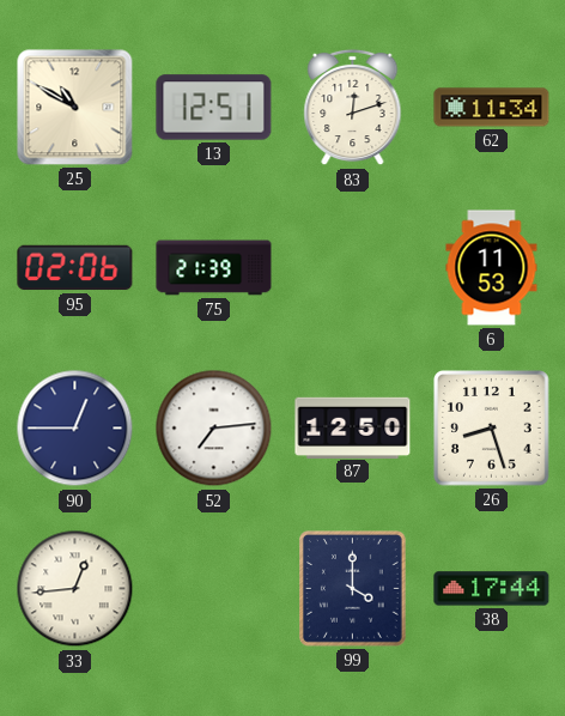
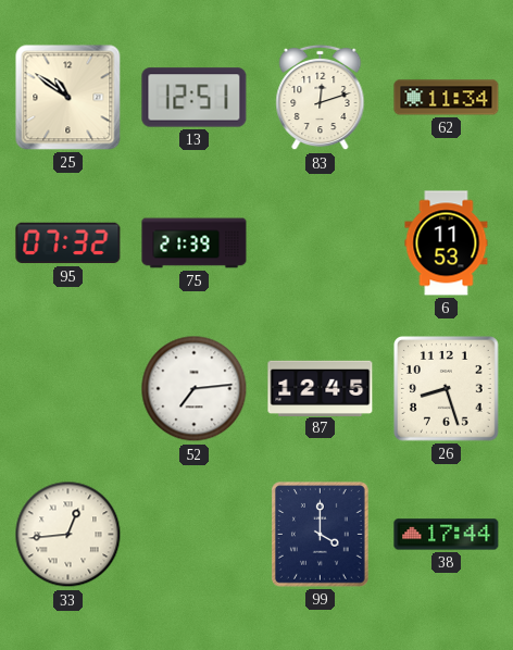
25: 10:50 -> 10:51
95: 02:06 -> 07:32
90: 12:45 -> none
87: 12:50 -> 12:45
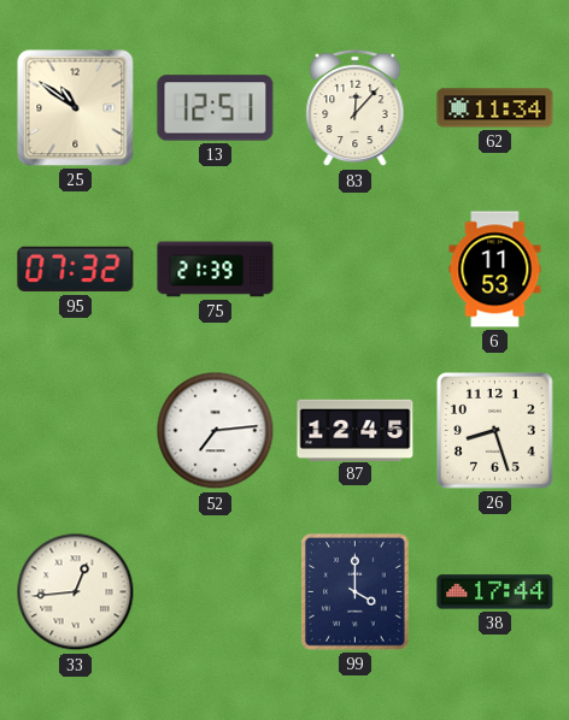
83: 12:12 -> 12:07
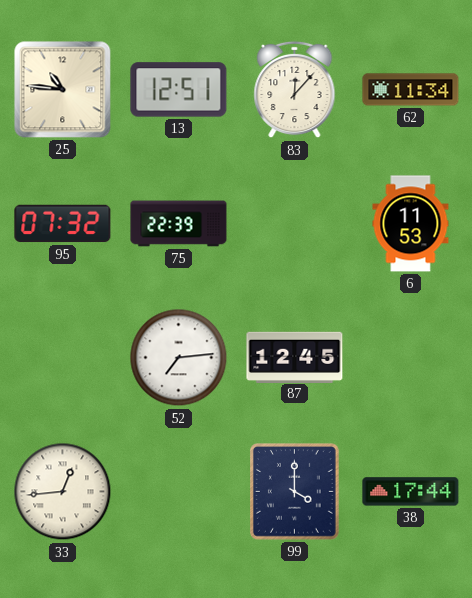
25: 10:51 -> 10:46
75: 21:39 -> 22:39
26: 8:27 -> none
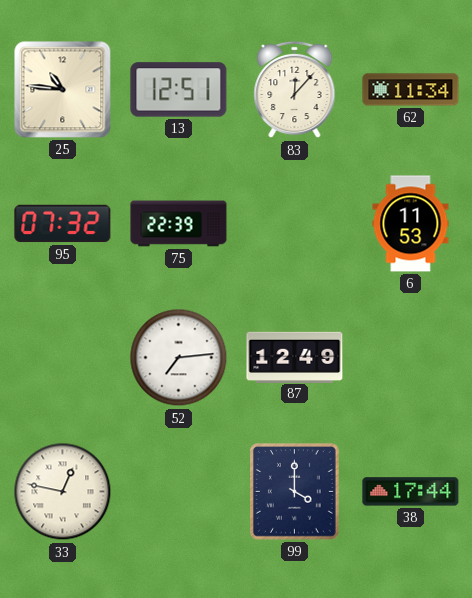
87: 12:45 -> 12:49
33: 12:44 -> 12:47
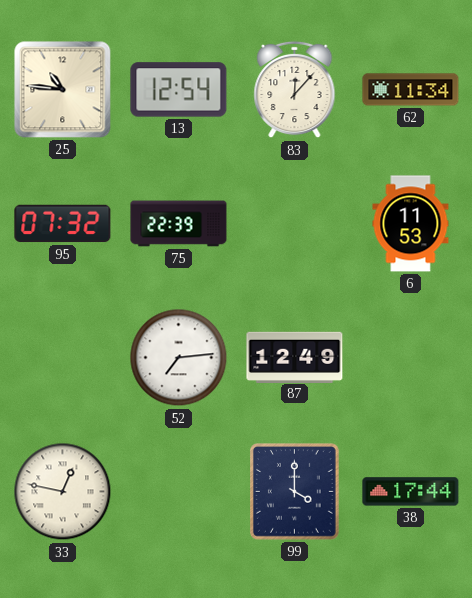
13: 12:51 -> 12:54
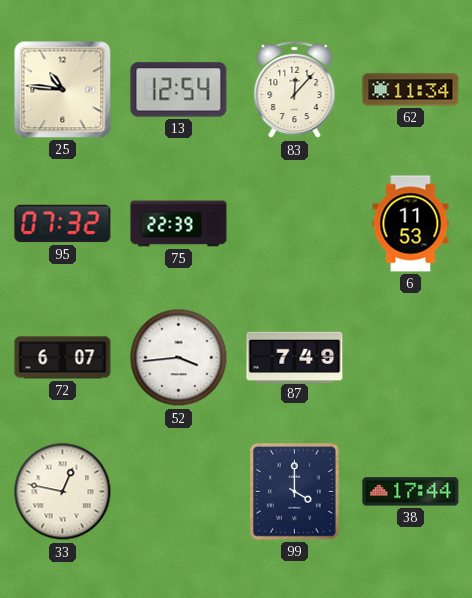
72: none -> 6:07
52: 7:14 -> 3:44
87: 12:49 -> 7:49
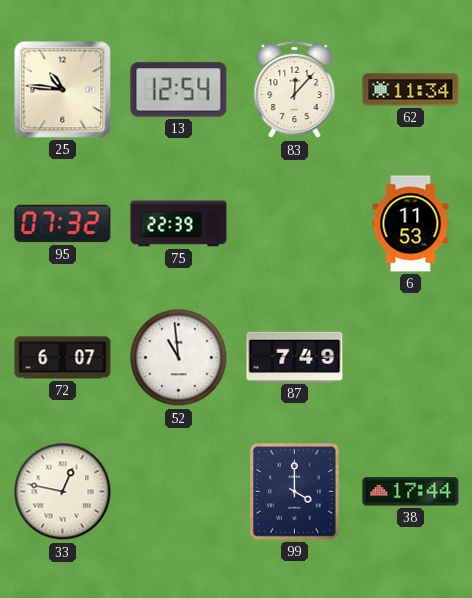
52: 3:44 -> 10:59
